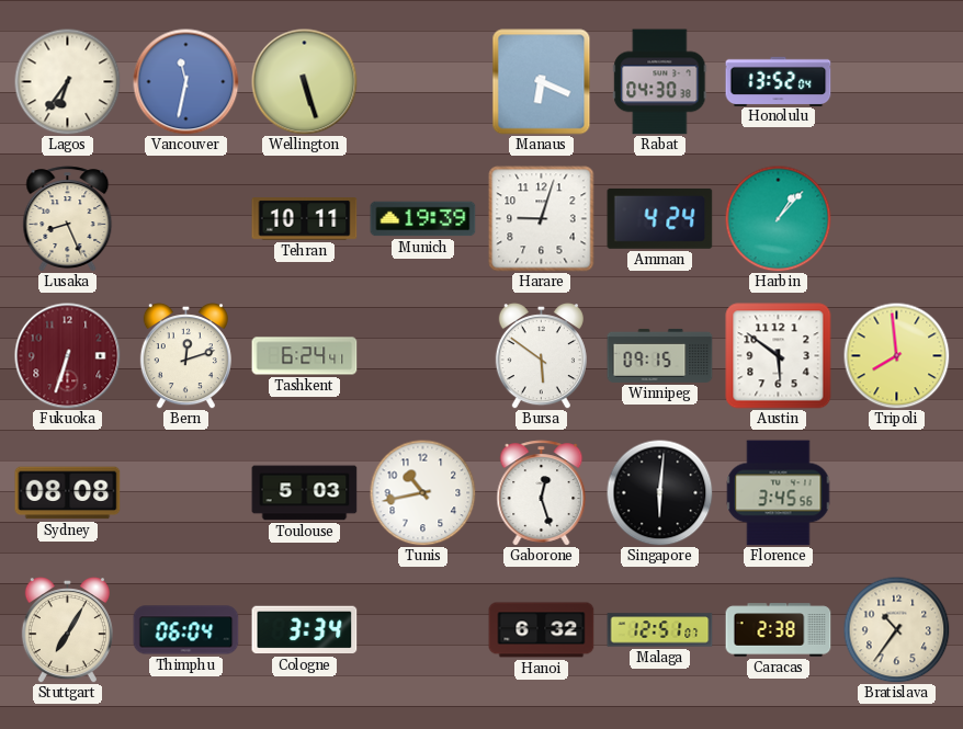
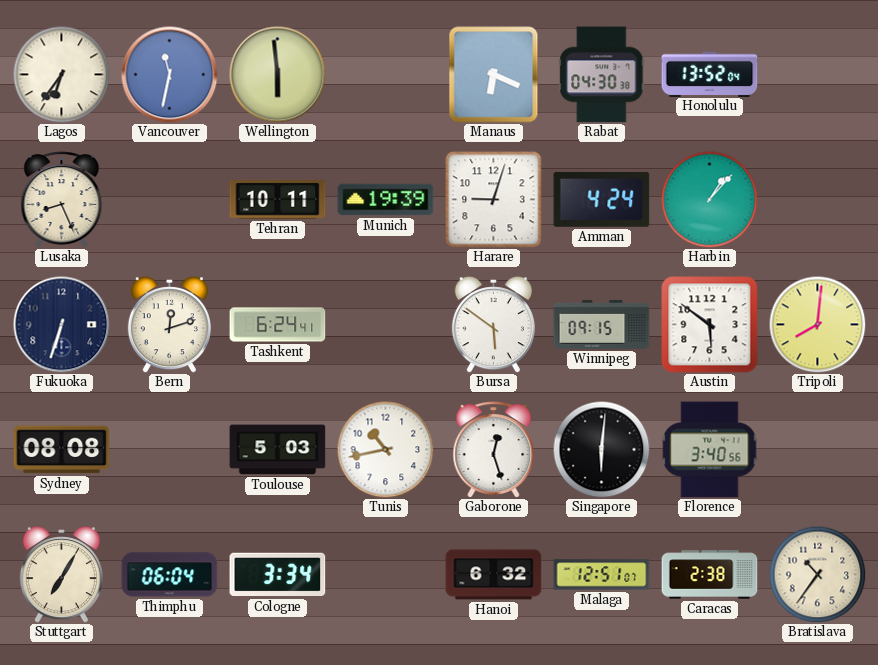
Wellington: 5:27 -> 5:59
Fukuoka dial: burgundy -> navy
Tripoli: 7:59 -> 8:01
Florence: 3:45 -> 3:40
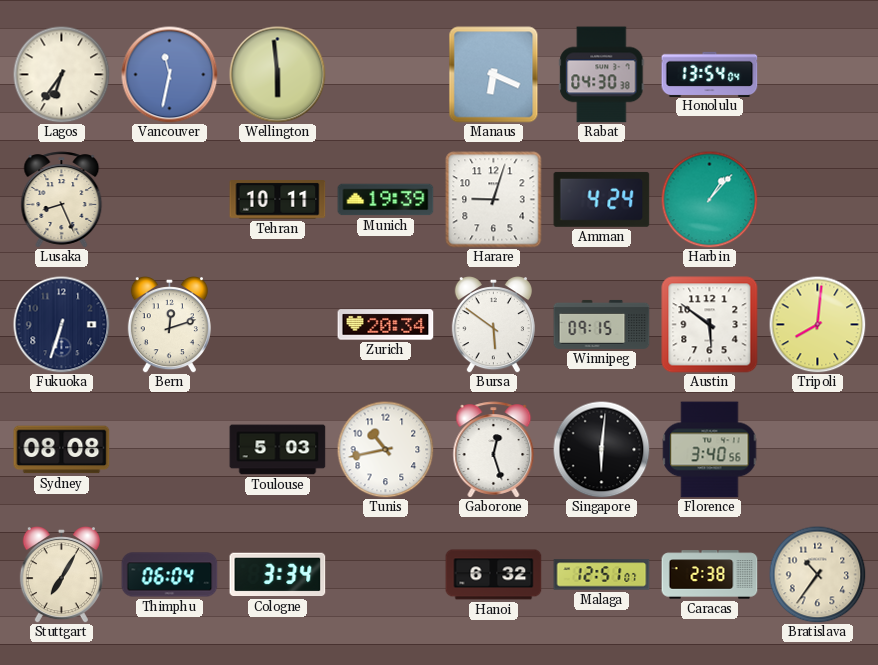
Honolulu: 13:52 -> 13:54
Tashkent: 6:24 -> none
Zurich: none -> 20:34
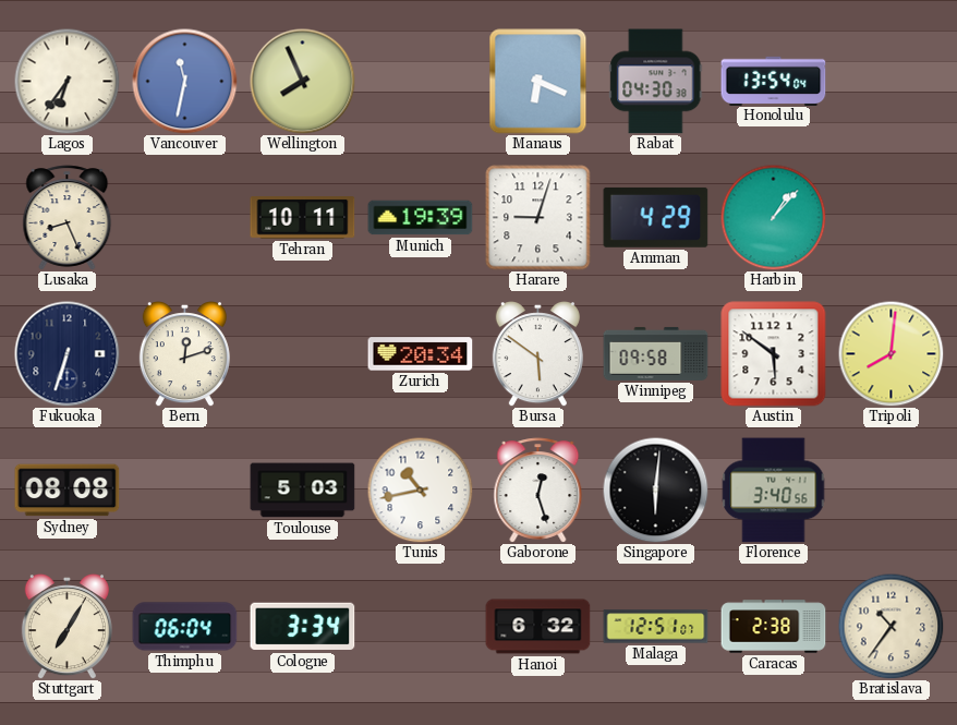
Wellington: 5:59 -> 7:56
Amman: 4:24 -> 4:29
Winnipeg: 09:15 -> 09:58
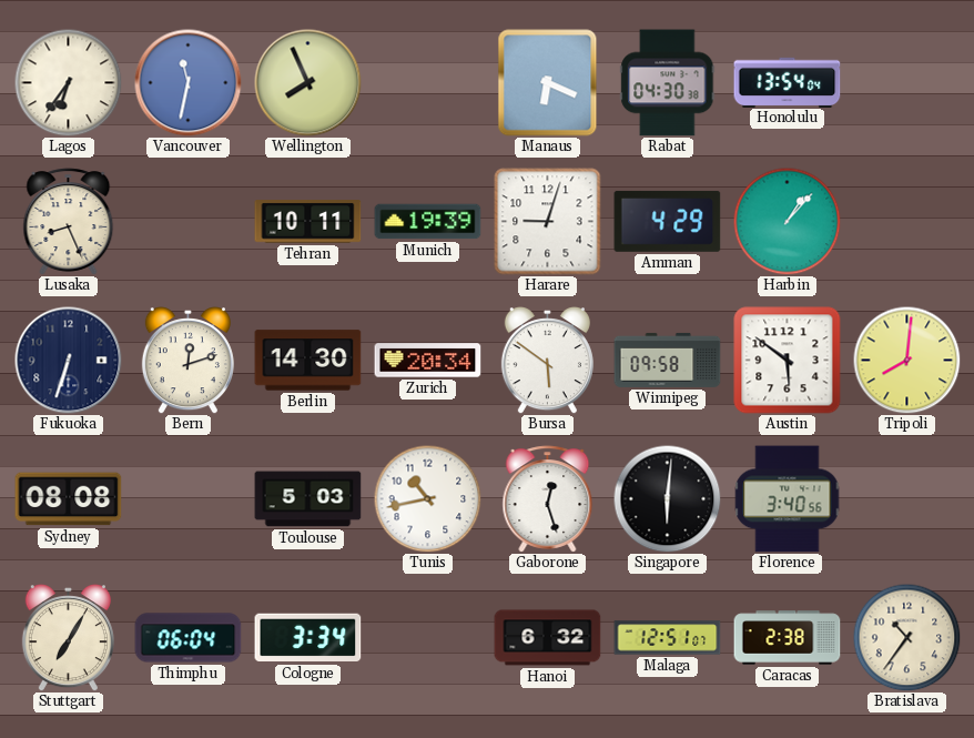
Berlin: none -> 14:30
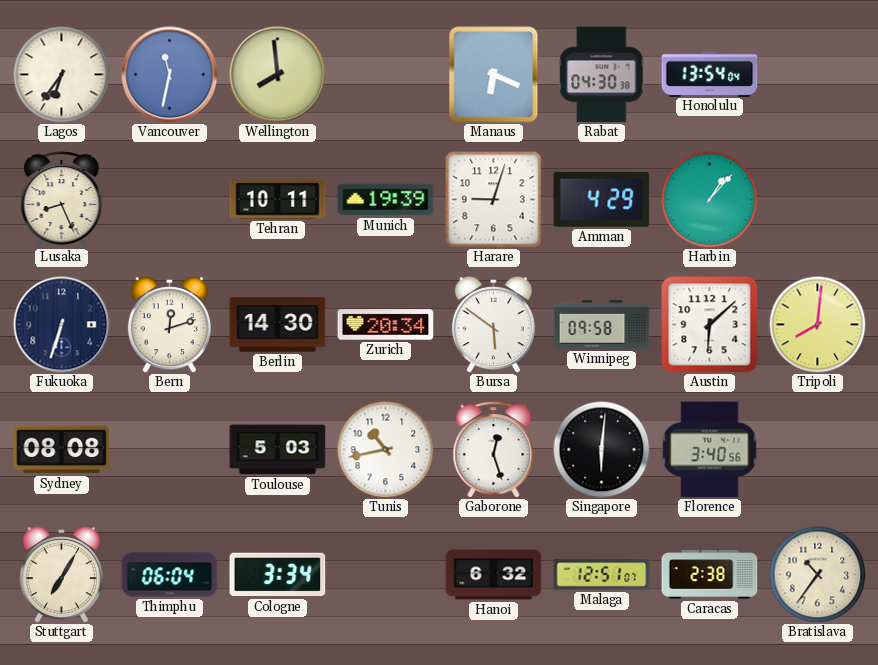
Wellington: 7:56 -> 7:59
Austin: 5:51 -> 6:08
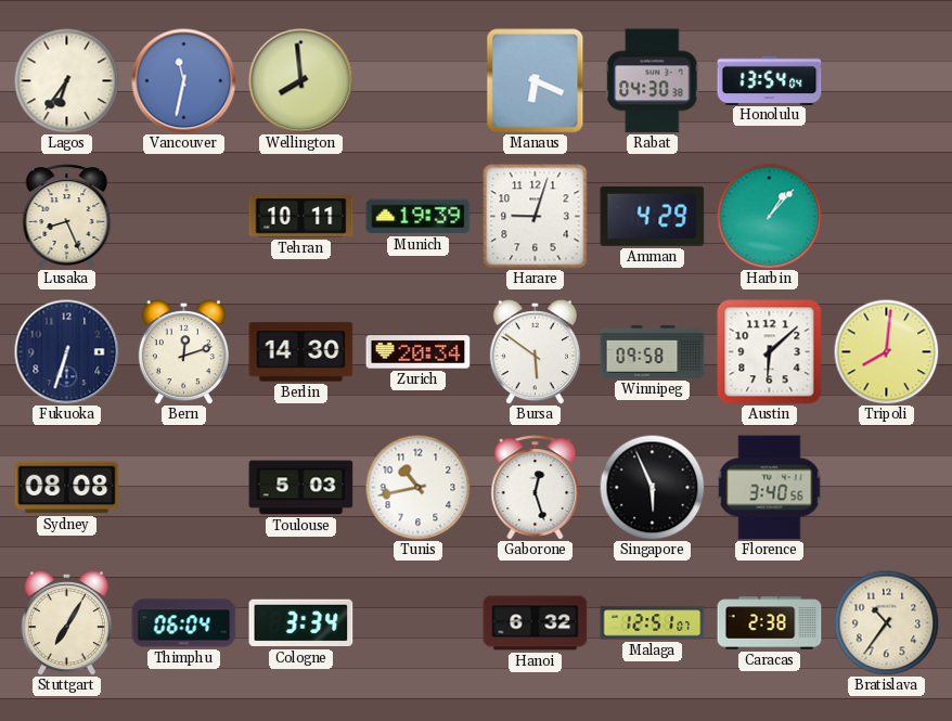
Singapore: 6:01 -> 5:56
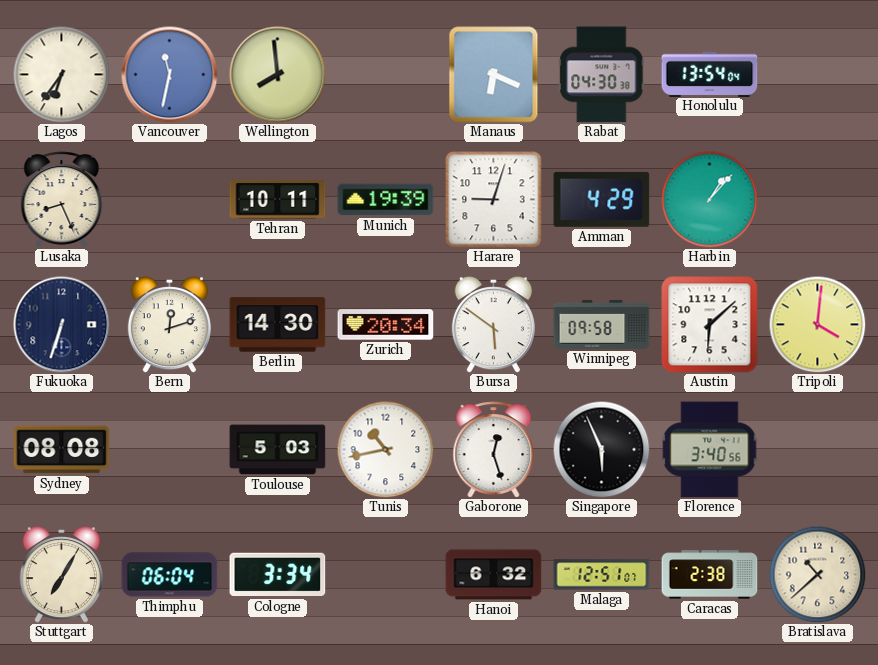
Tripoli: 8:01 -> 4:01
Bratislava: 10:36 -> 10:38
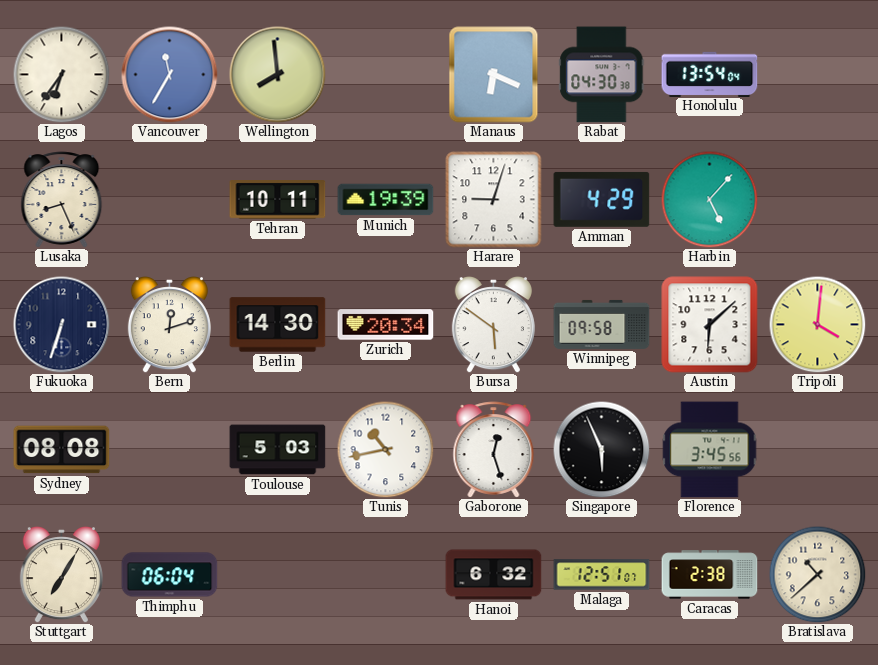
Vancouver: 11:32 -> 11:35
Harbin: 1:07 -> 5:07
Florence: 3:40 -> 3:45
Cologne: 3:34 -> none
